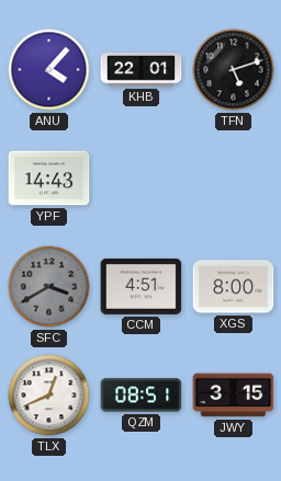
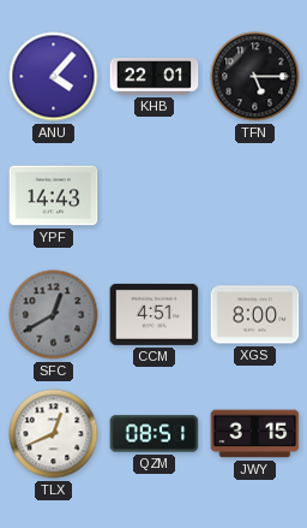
TFN: 5:12 -> 5:15
SFC: 3:40 -> 12:40
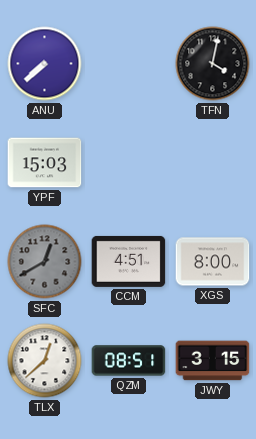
ANU: 4:07 -> 7:38
KHB: 22:01 -> none
TFN: 5:15 -> 4:02
YPF: 14:43 -> 15:03
TLX: 12:41 -> 12:38
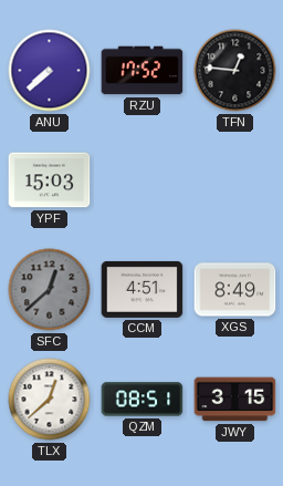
RZU: none -> 17:52
TFN: 4:02 -> 12:46
SFC: 12:40 -> 12:38
XGS: 8:00 -> 8:49
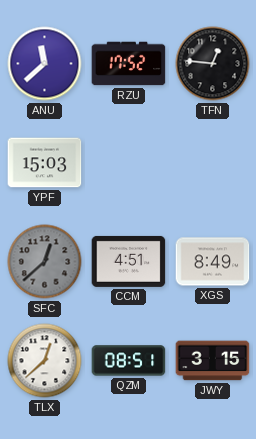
ANU: 7:38 -> 11:38
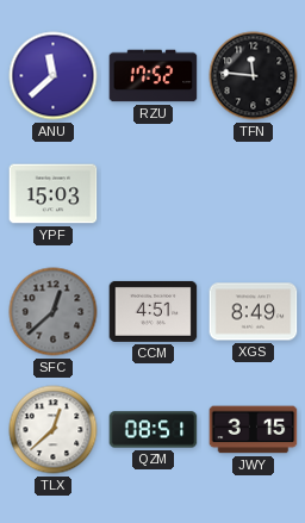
TFN: 12:46 -> 11:46
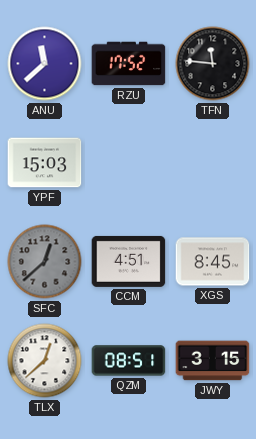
XGS: 8:49 -> 8:45
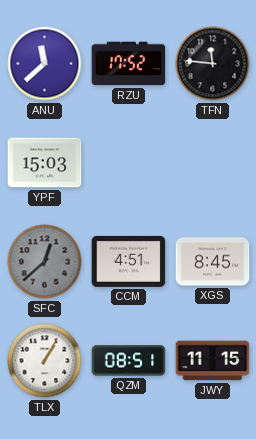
TLX: 12:38 -> 1:05
JWY: 3:15 -> 11:15
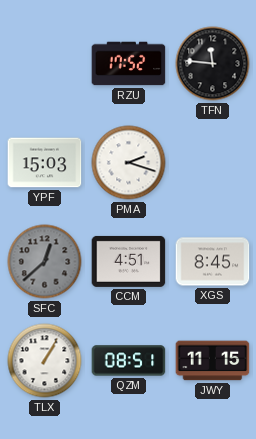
ANU: 11:38 -> none
PMA: none -> 2:18
